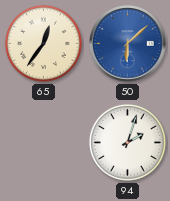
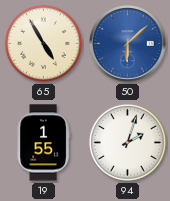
65: 12:36 -> 4:55
19: none -> 1:55
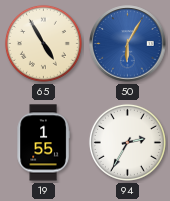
50: 6:08 -> 6:05
94: 2:03 -> 2:35
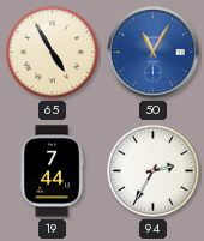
50: 6:05 -> 11:05
19: 1:55 -> 7:44
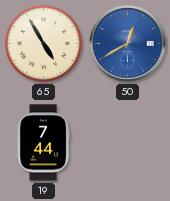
50: 11:05 -> 12:40
94: 2:35 -> none
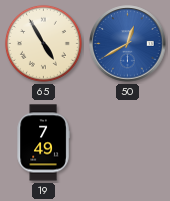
19: 7:44 -> 7:49
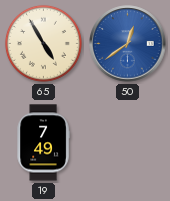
50: 12:40 -> 12:39
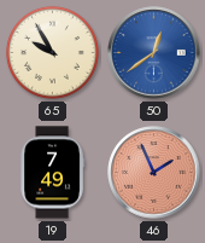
65: 4:55 -> 9:55
46: none -> 1:56
